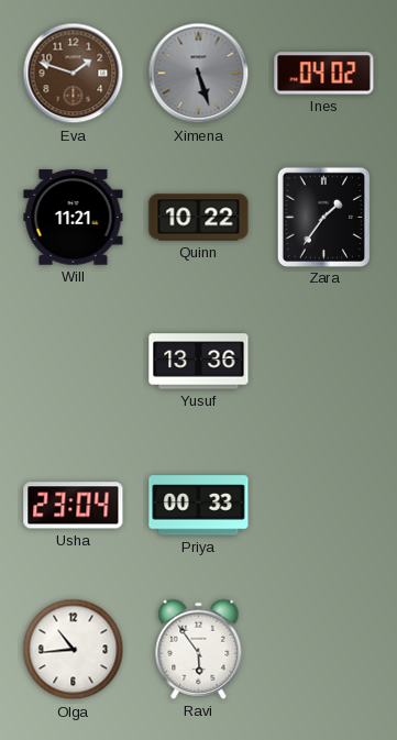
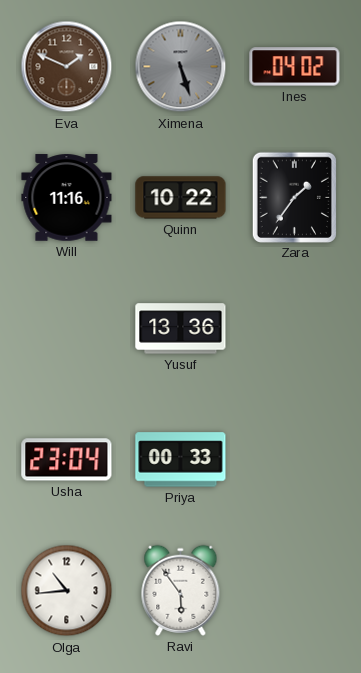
Eva: 1:48 -> 1:49
Will: 11:21 -> 11:16
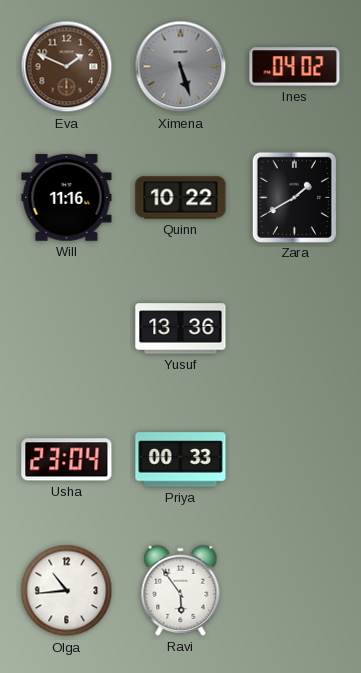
Zara: 1:36 -> 1:40
